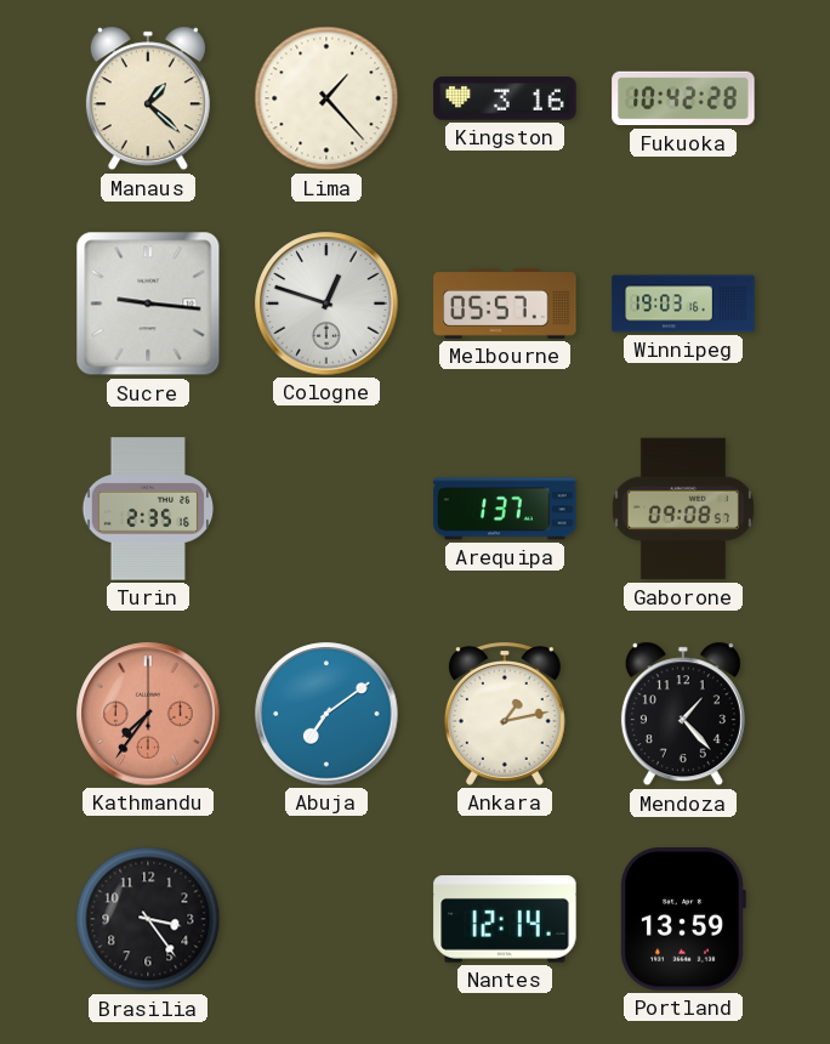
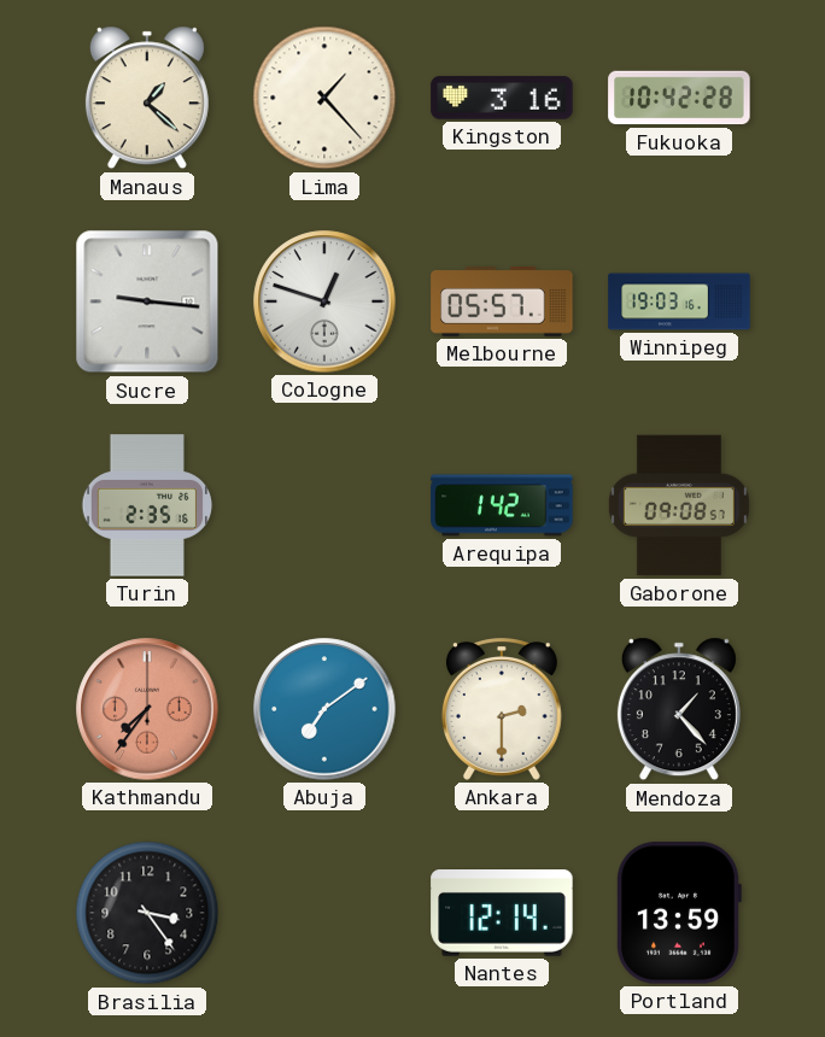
Arequipa: 1:37 -> 1:42
Ankara: 1:13 -> 2:30
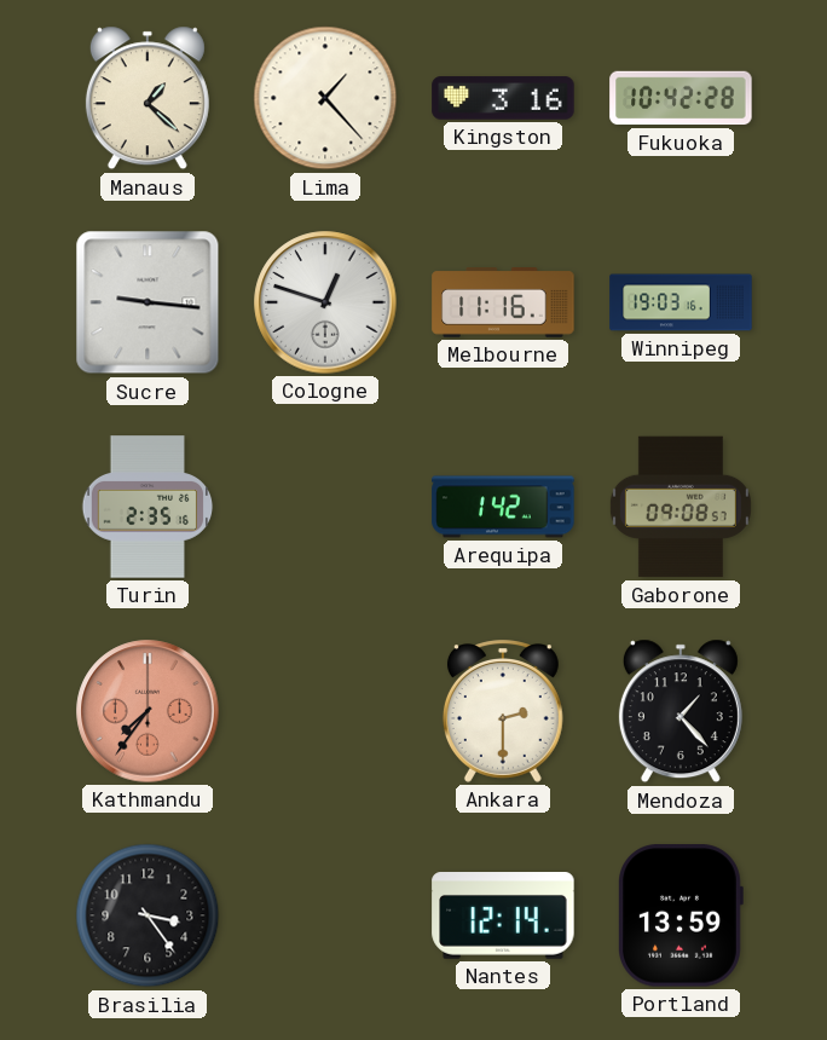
Melbourne: 05:57 -> 11:16
Abuja: 7:09 -> none
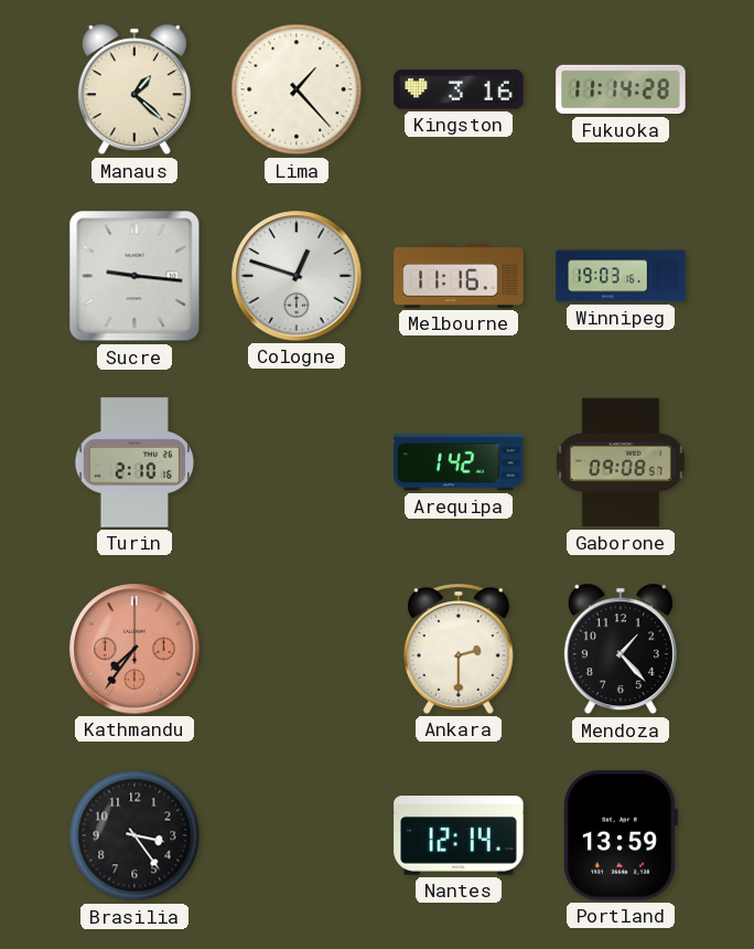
Fukuoka: 10:42 -> 11:14
Turin: 2:35 -> 2:10
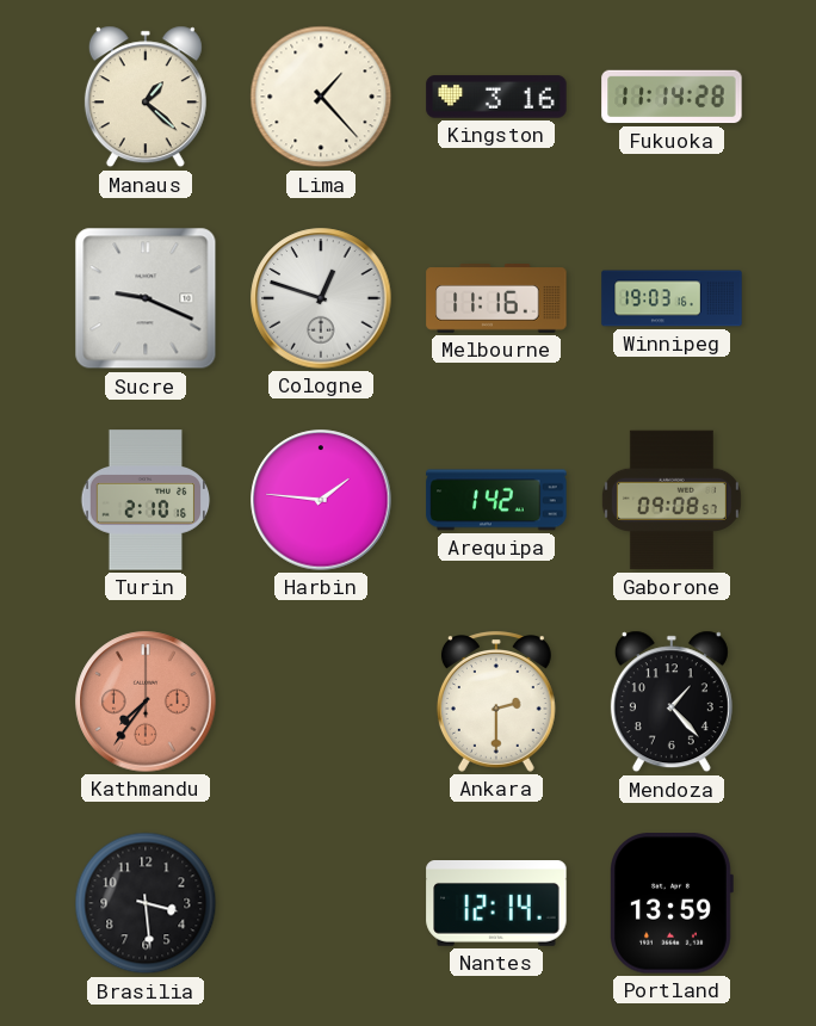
Sucre: 9:16 -> 9:19
Harbin: none -> 1:46
Brasilia: 3:24 -> 3:29
